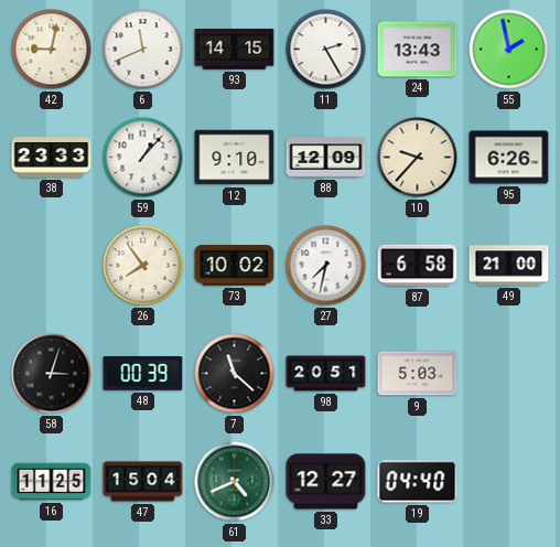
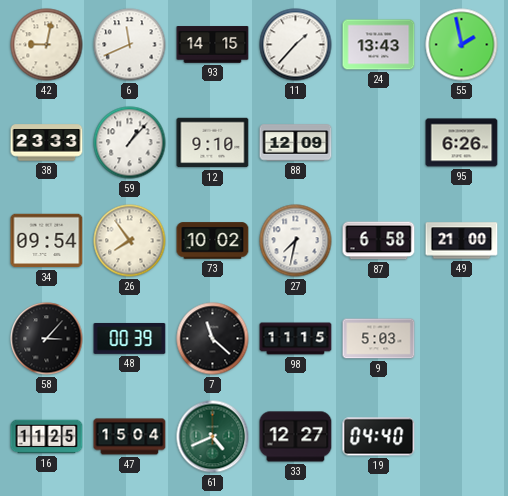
11: 2:25 -> 1:37
10: 9:37 -> none
34: none -> 09:54
58: 3:03 -> 3:07
98: 20:51 -> 11:15
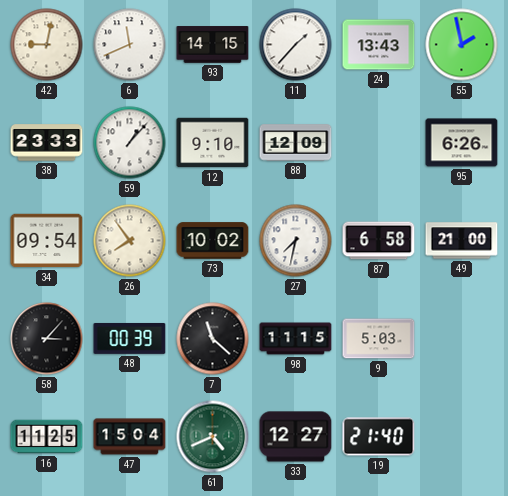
19: 04:40 -> 21:40
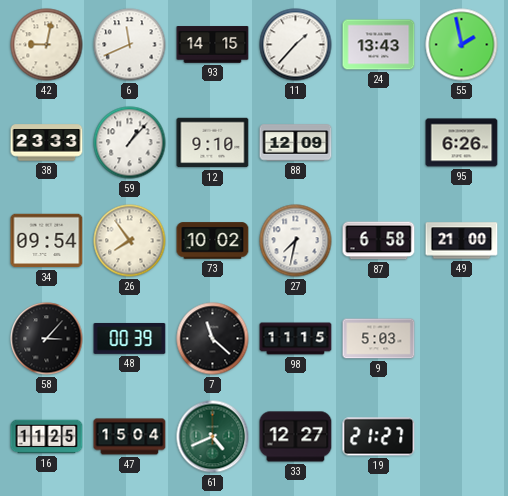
19: 21:40 -> 21:27
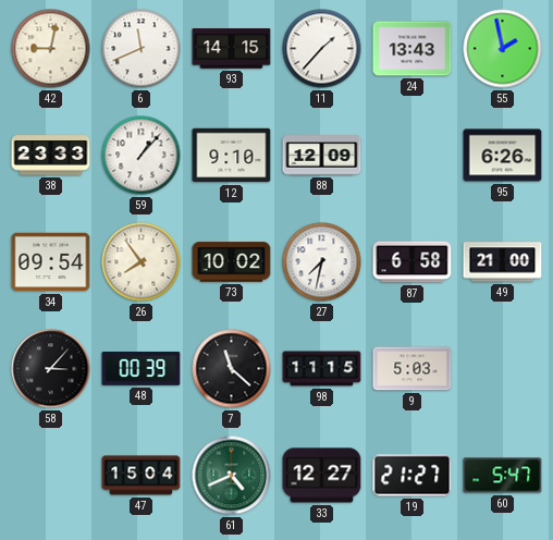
16: 11:25 -> none
60: none -> 5:47
